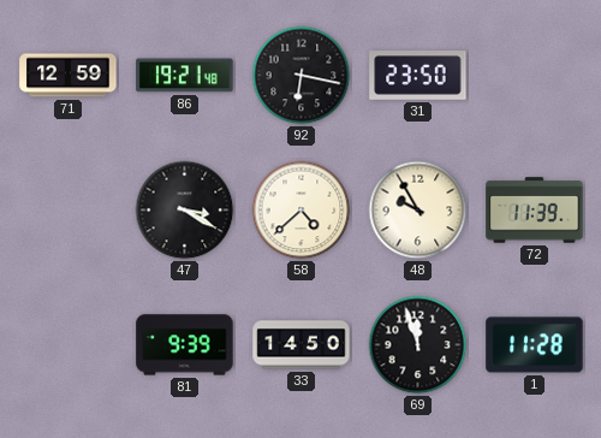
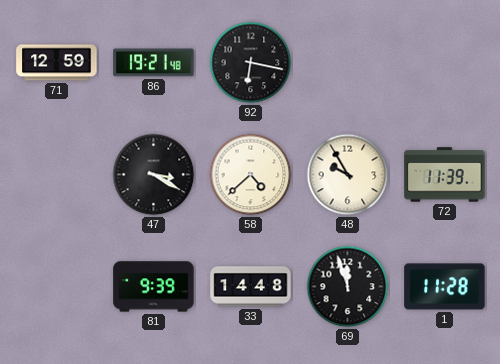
31: 23:50 -> none
33: 14:50 -> 14:48
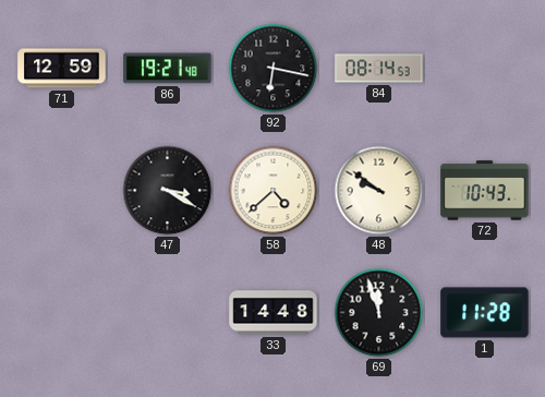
84: none -> 08:14
48: 9:55 -> 9:51
72: 11:39 -> 10:43
81: 9:39 -> none
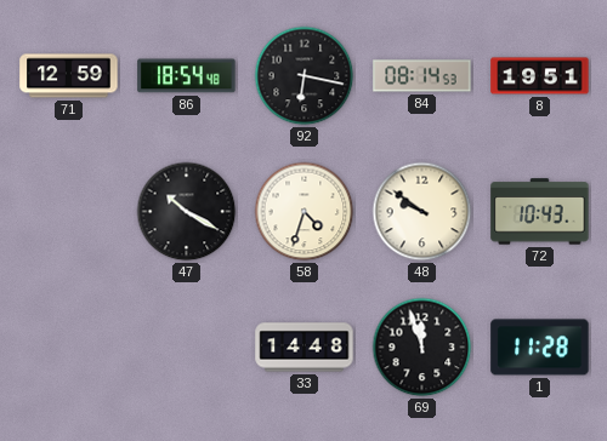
86: 19:21 -> 18:54
8: none -> 19:51
47: 3:20 -> 10:20
58: 4:38 -> 4:33
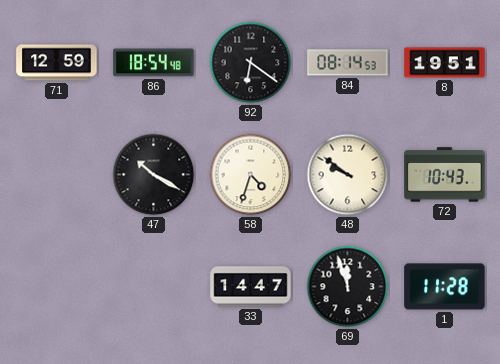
92: 6:17 -> 6:21
33: 14:48 -> 14:47
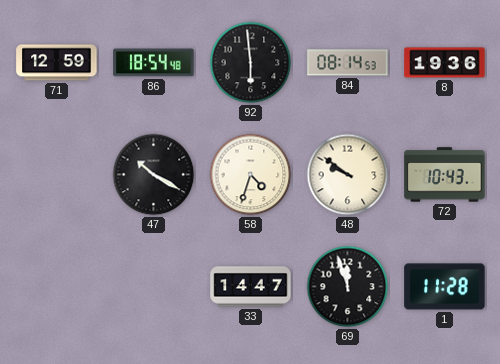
92: 6:21 -> 5:59
8: 19:51 -> 19:36
